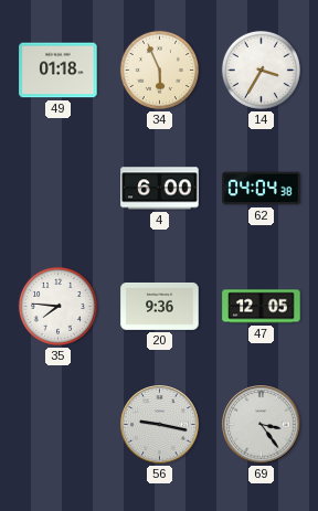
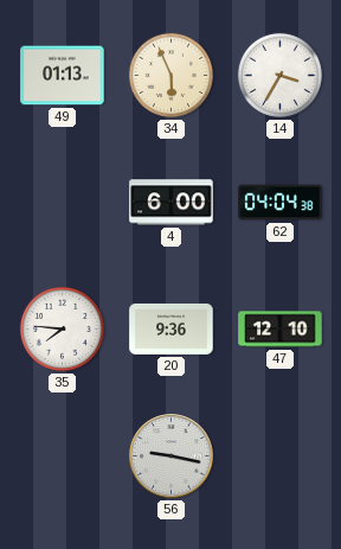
49: 01:18 -> 01:13
47: 12:05 -> 12:10
69: 3:24 -> none
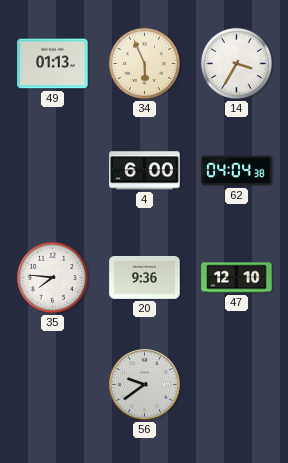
56: 9:17 -> 9:39
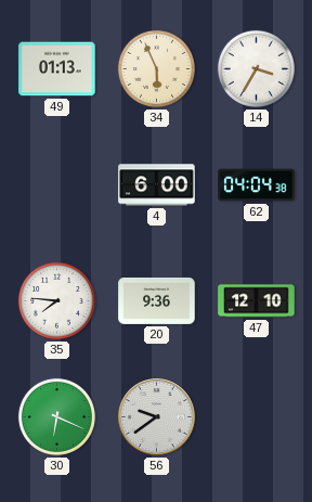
30: none -> 6:19
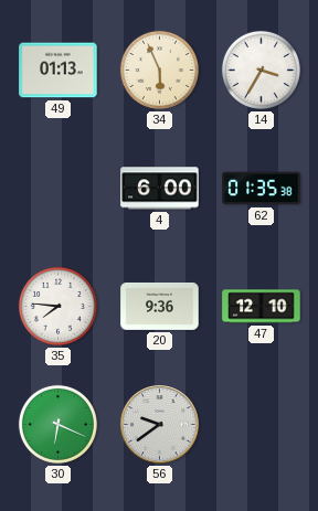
62: 04:04 -> 01:35
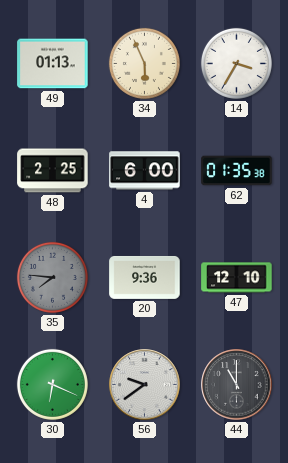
48: none -> 2:25
35 dial: white -> grey
44: none -> 11:00
